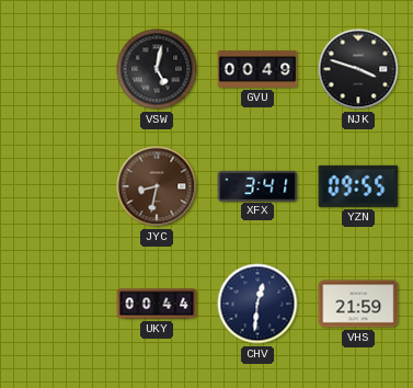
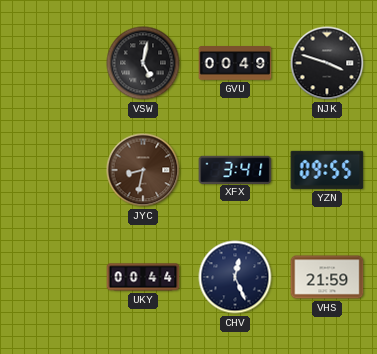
CHV: 12:31 -> 12:26
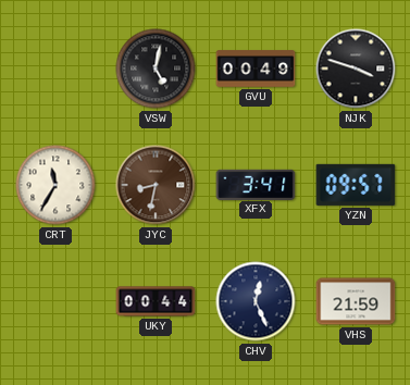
CRT: none -> 11:35
YZN: 09:55 -> 09:57
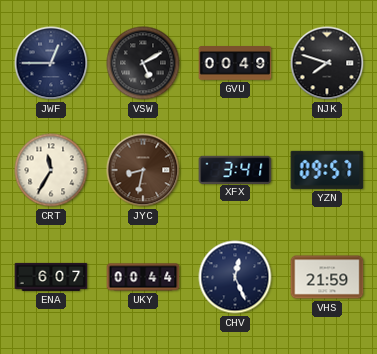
JWF: none -> 12:45
VSW: 5:02 -> 5:10
NJK: 3:48 -> 7:48
ENA: none -> 6:07
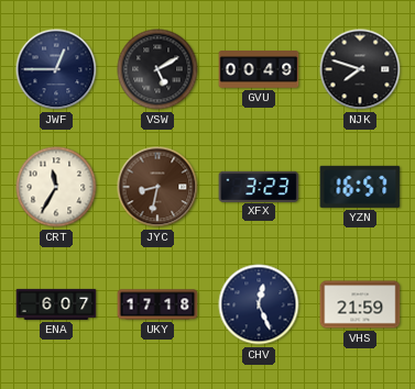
XFX: 3:41 -> 3:23
YZN: 09:57 -> 16:57
UKY: 00:44 -> 17:18
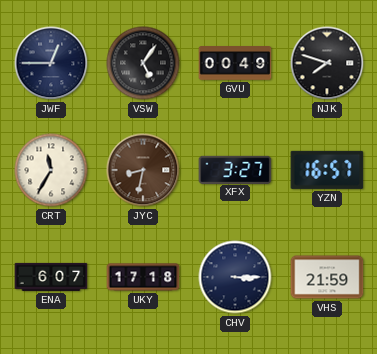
VSW: 5:10 -> 5:06
XFX: 3:23 -> 3:27
CHV: 12:26 -> 3:15
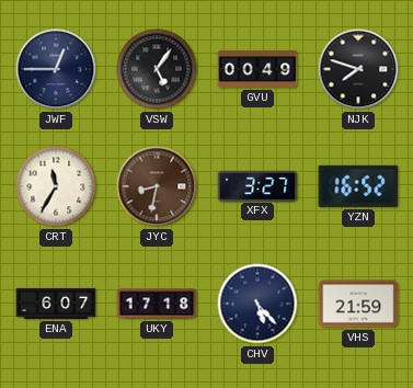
YZN: 16:57 -> 16:52
CHV: 3:15 -> 5:23
